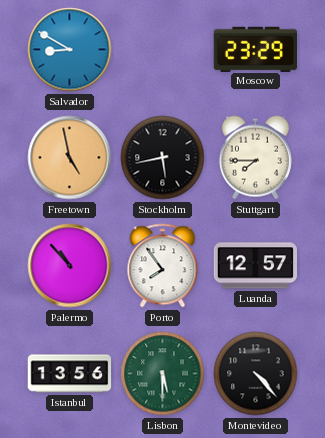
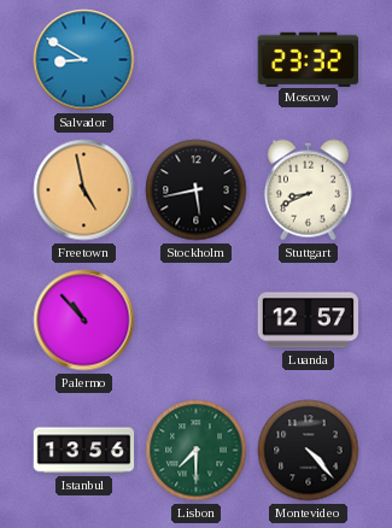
Moscow: 23:29 -> 23:32
Stuttgart: 7:45 -> 8:41
Porto: 7:54 -> none
Lisbon: 5:30 -> 7:30
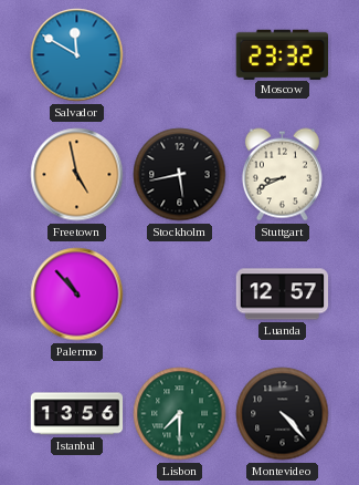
Salvador: 8:50 -> 11:50
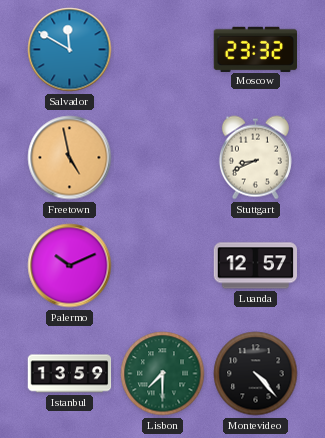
Stockholm: 5:43 -> none
Palermo: 10:53 -> 10:11
Istanbul: 13:56 -> 13:59
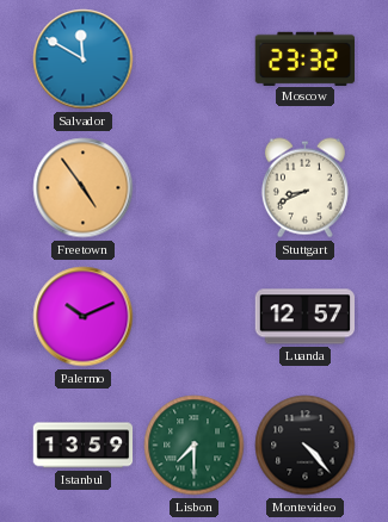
Freetown: 4:58 -> 4:54
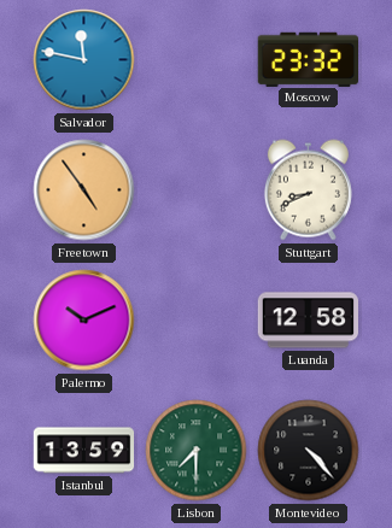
Salvador: 11:50 -> 11:47
Luanda: 12:57 -> 12:58
